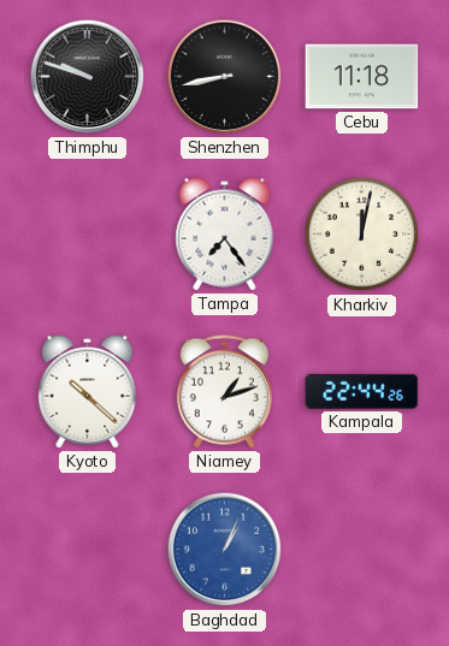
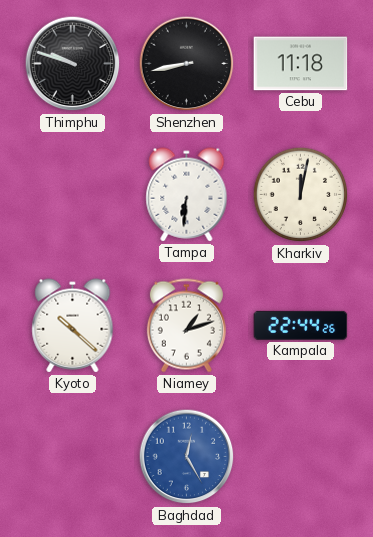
Tampa: 7:24 -> 6:31
Baghdad: 1:04 -> 12:25
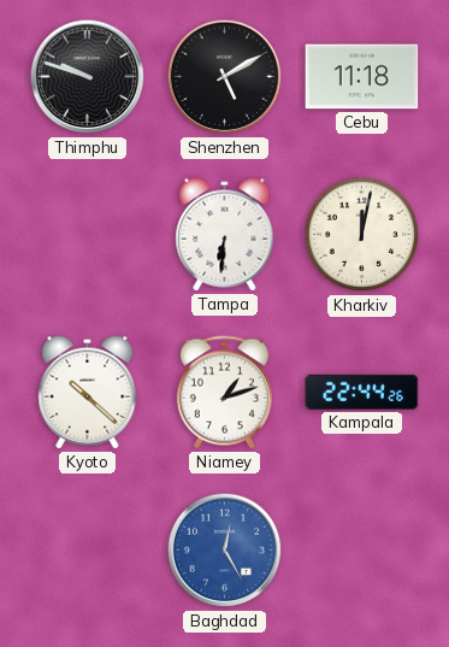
Shenzhen: 8:43 -> 5:10
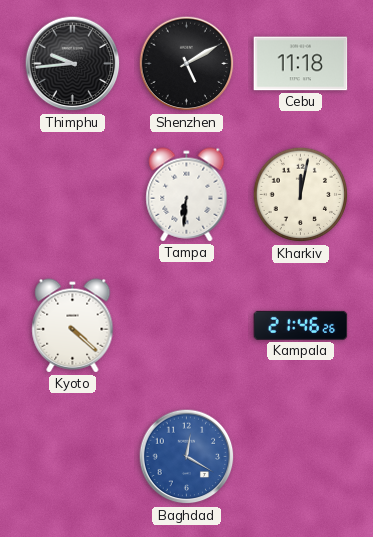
Thimphu: 9:48 -> 9:44
Kyoto: 10:22 -> 4:22
Niamey: 1:12 -> none
Kampala: 22:44 -> 21:46
Baghdad: 12:25 -> 12:20
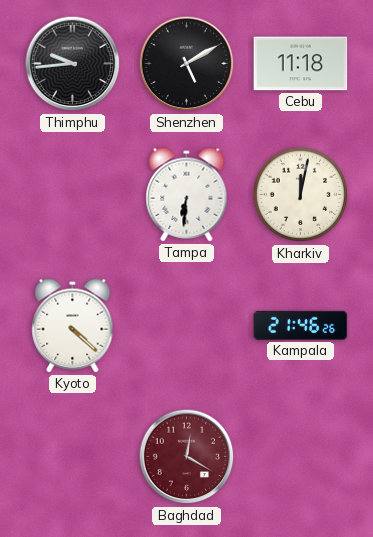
Baghdad dial: blue -> burgundy
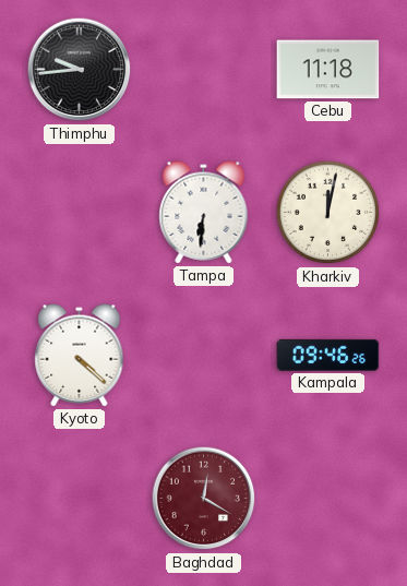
Shenzhen: 5:10 -> none
Kampala: 21:46 -> 09:46
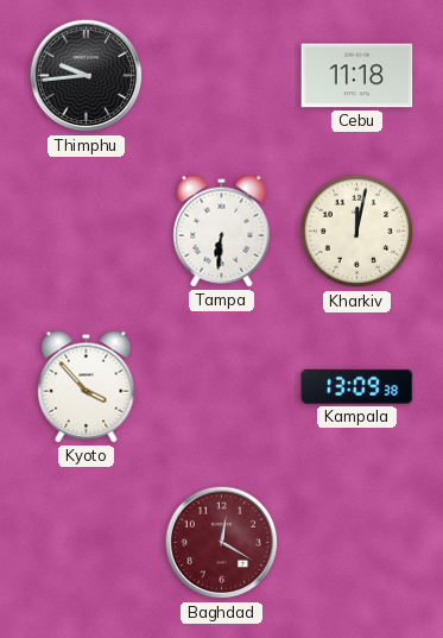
Kyoto: 4:22 -> 3:53
Kampala: 09:46 -> 13:09
